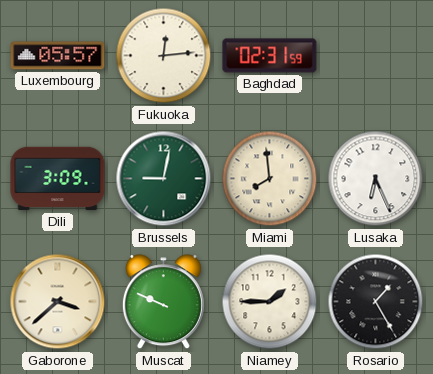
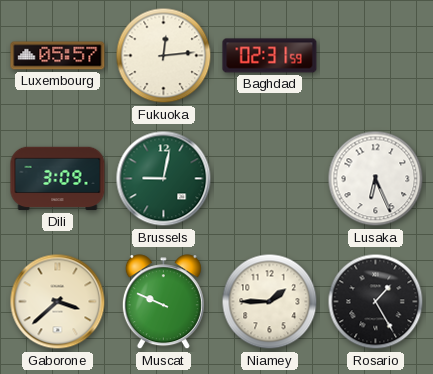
Miami: 7:59 -> none
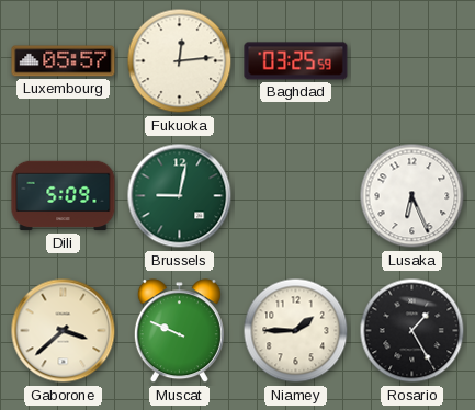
Baghdad: 02:31 -> 03:25
Dili: 3:09 -> 5:09
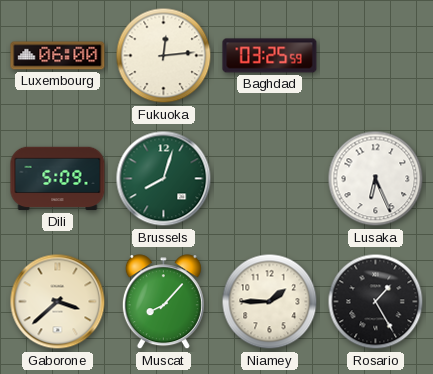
Luxembourg: 05:57 -> 06:00
Brussels: 9:02 -> 8:03
Muscat: 9:49 -> 8:07
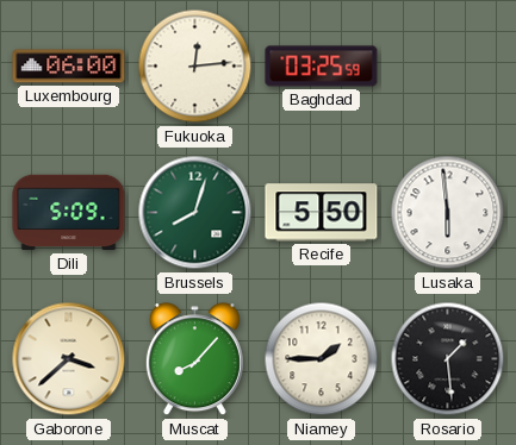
Recife: none -> 5:50
Lusaka: 6:26 -> 5:59
Rosario: 1:25 -> 1:29
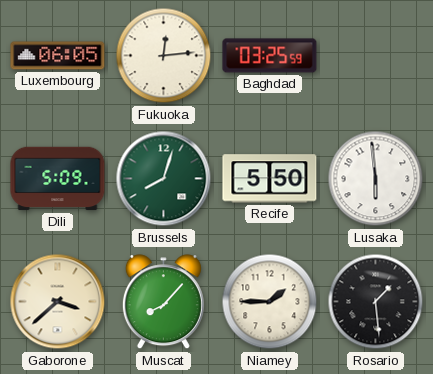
Luxembourg: 06:00 -> 06:05
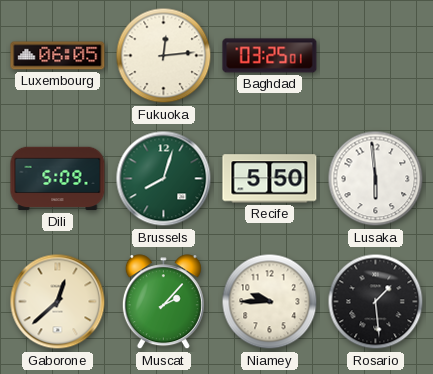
Baghdad: 03:25:59 -> 03:25:01
Gaborone: 3:38 -> 12:38
Muscat: 8:07 -> 2:07
Niamey: 1:45 -> 9:45
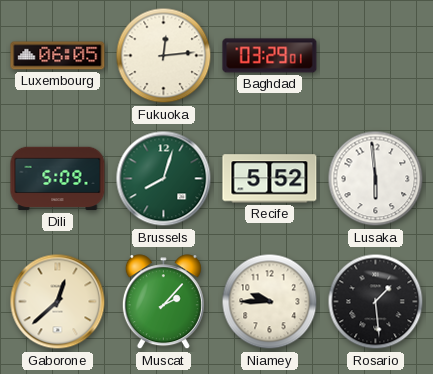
Baghdad: 03:25 -> 03:29
Recife: 5:50 -> 5:52
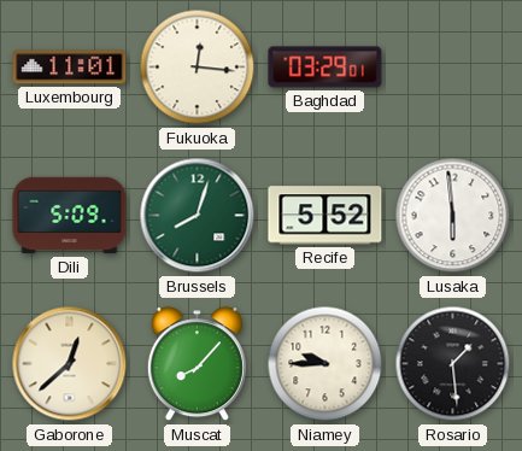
Luxembourg: 06:05 -> 11:01
Fukuoka: 12:14 -> 12:16
Muscat: 2:07 -> 8:07
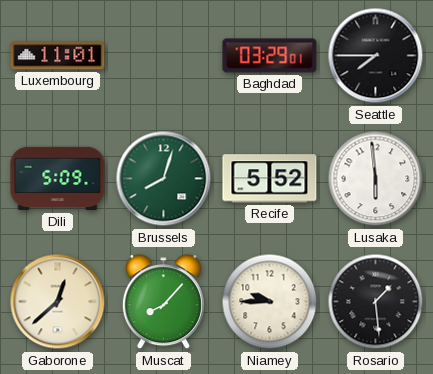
Fukuoka: 12:16 -> none
Seattle: none -> 7:45
